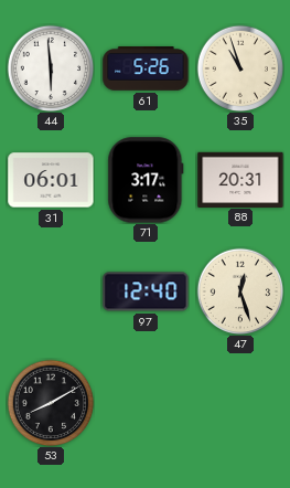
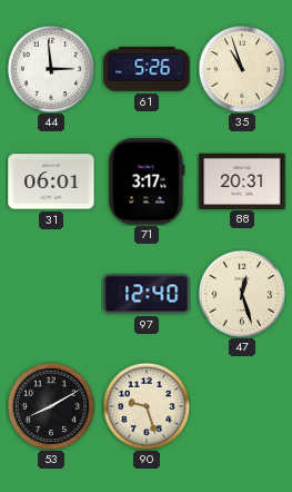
44: 5:59 -> 2:59
90: none -> 9:27
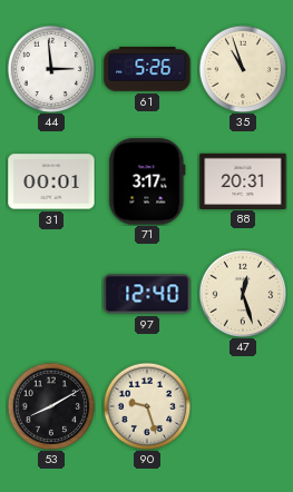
31: 06:01 -> 00:01
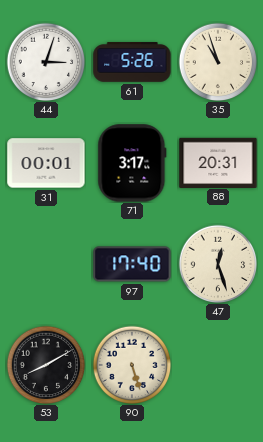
44: 2:59 -> 3:03
97: 12:40 -> 17:40
90: 9:27 -> 5:27
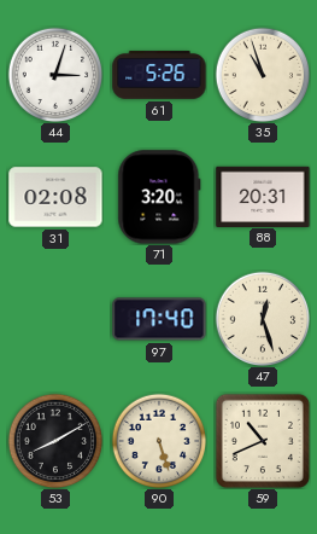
31: 00:01 -> 02:08
71: 3:17 -> 3:20
59: none -> 10:41
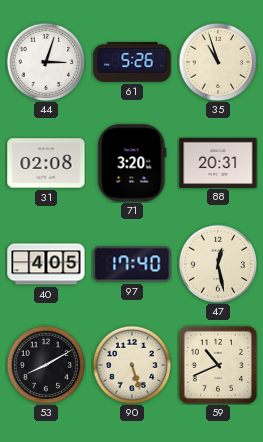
40: none -> 4:05
47: 12:27 -> 12:28
